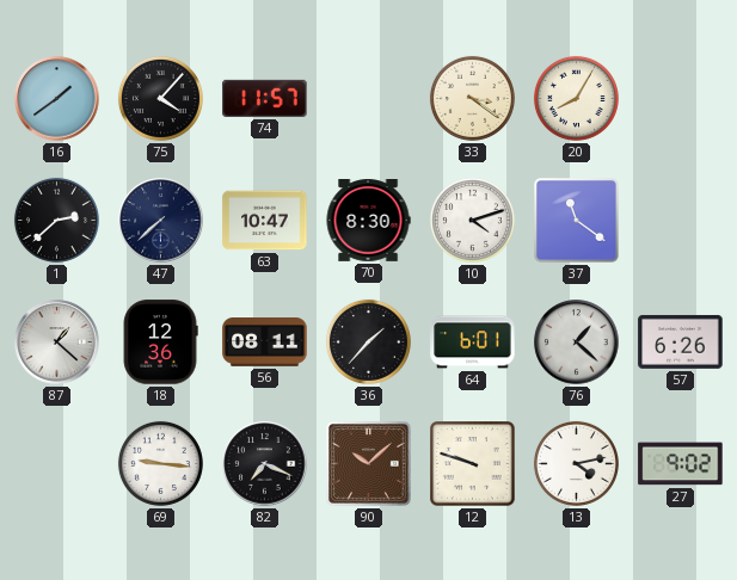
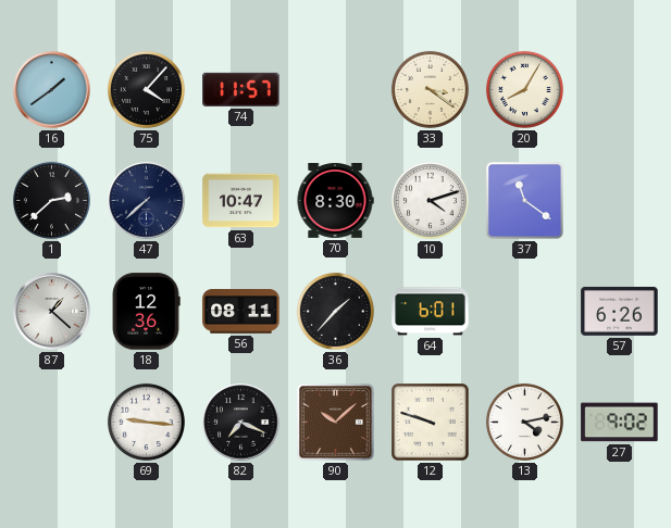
76: 1:22 -> none
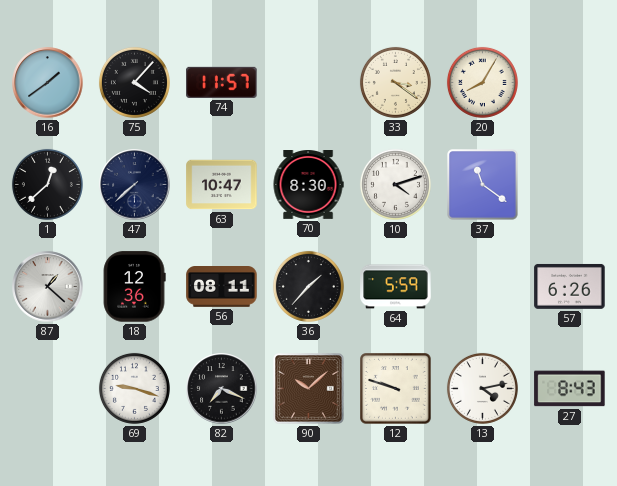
1: 2:38 -> 12:38
64: 6:01 -> 5:59
69: 9:16 -> 9:18
27: 9:02 -> 8:43
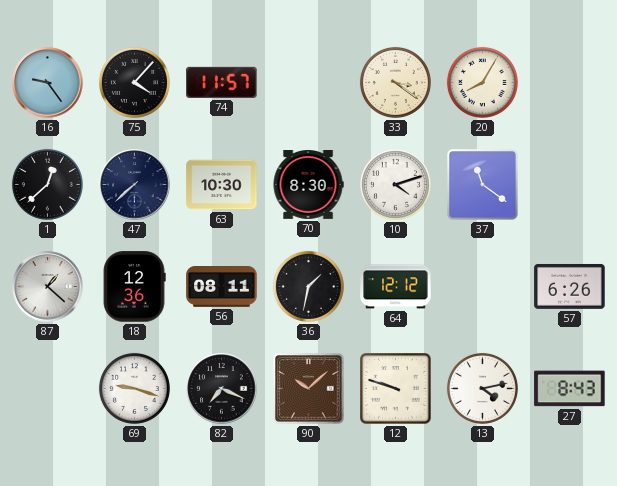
16: 1:39 -> 9:24
63: 10:47 -> 10:30
36: 1:37 -> 1:32
64: 5:59 -> 12:12
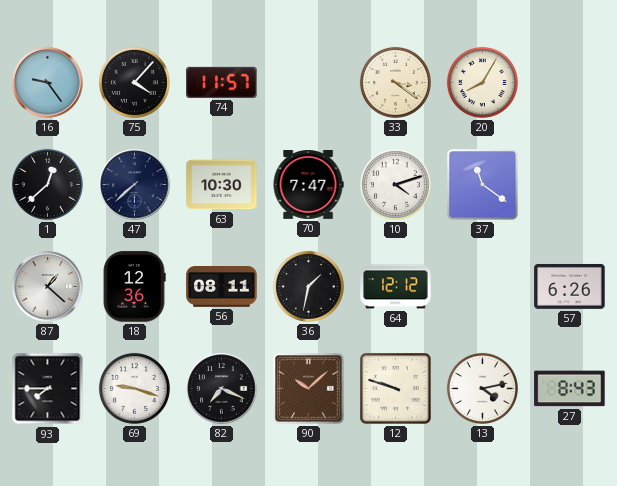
70: 8:30 -> 7:47
93: none -> 7:45
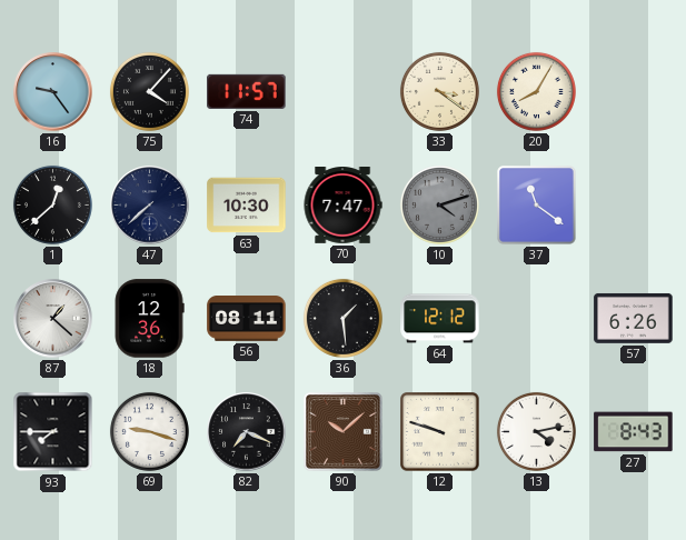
10 dial: white -> grey
36: 1:32 -> 1:29
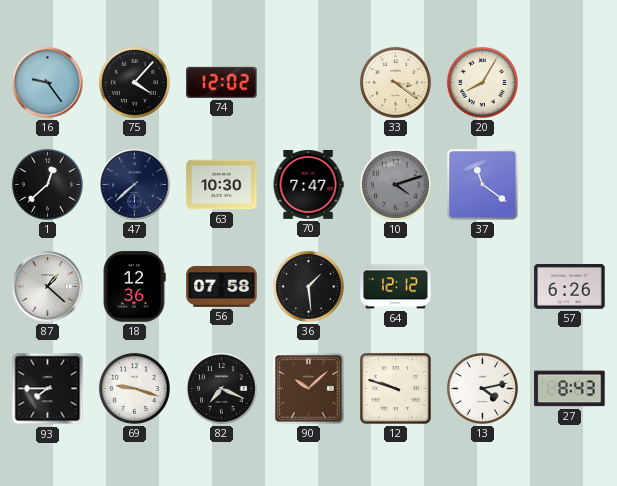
74: 11:57 -> 12:02
56: 08:11 -> 07:58
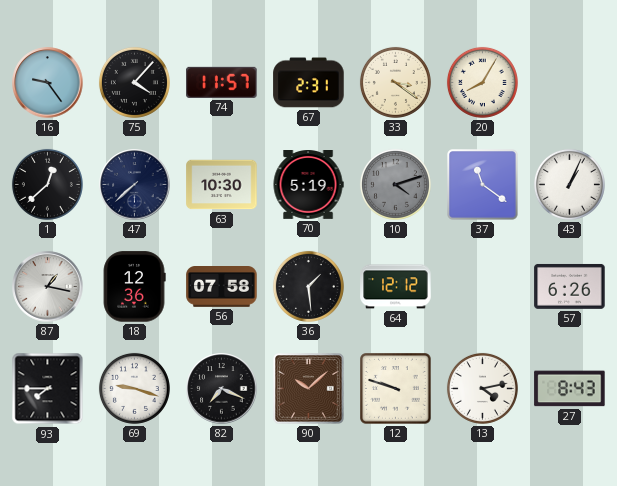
74: 12:02 -> 11:57
67: none -> 2:31
70: 7:47 -> 5:19
43: none -> 1:04
87: 1:22 -> 1:17
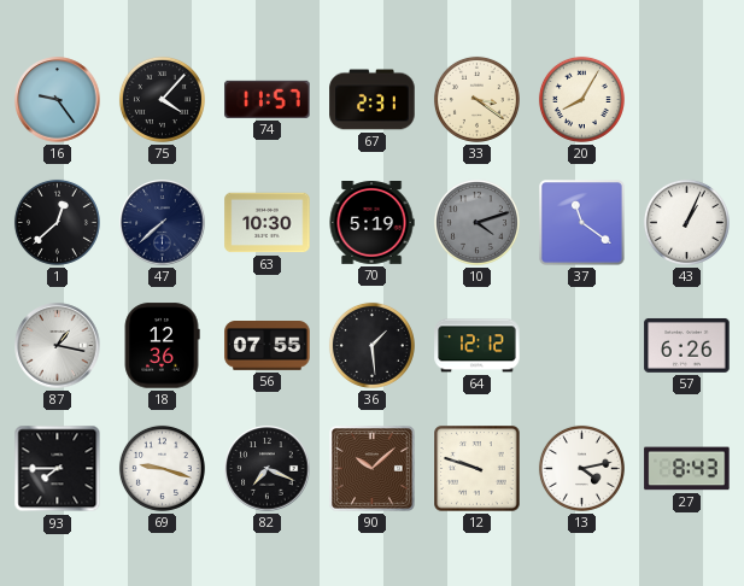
56: 07:58 -> 07:55
